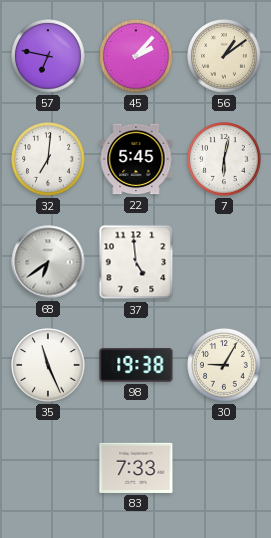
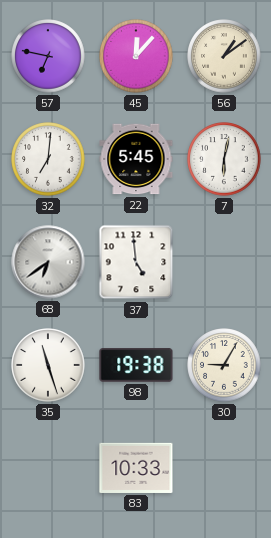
45: 2:07 -> 12:07
35: 11:26 -> 11:27
83: 7:33 -> 10:33
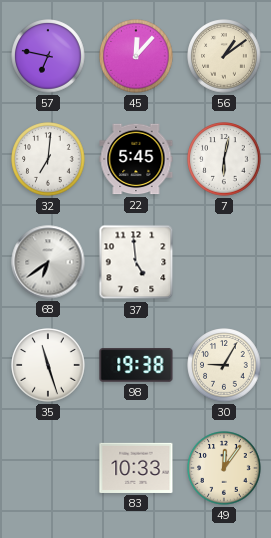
49: none -> 12:06
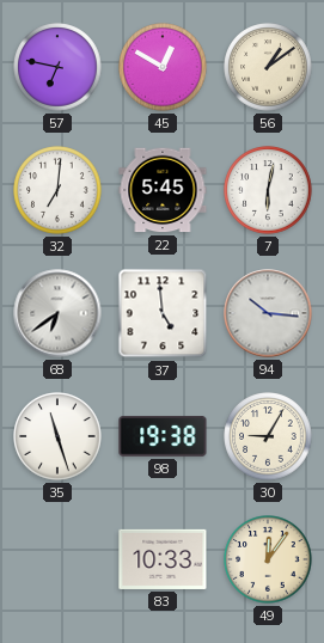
45: 12:07 -> 12:50
94: none -> 10:16
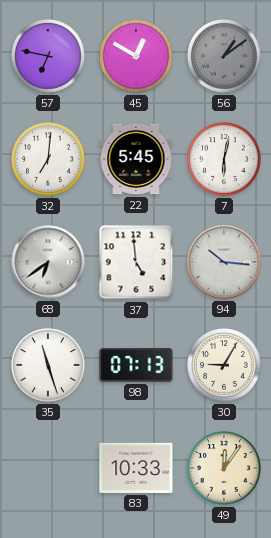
56 dial: cream -> grey
98: 19:38 -> 07:13
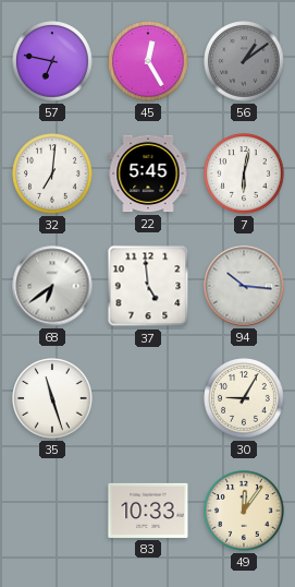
45: 12:50 -> 12:25
98: 07:13 -> none
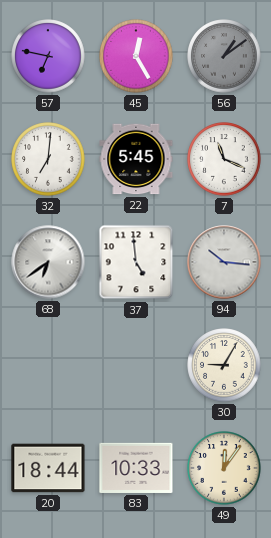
7: 6:02 -> 11:19
35: 11:27 -> none
20: none -> 18:44
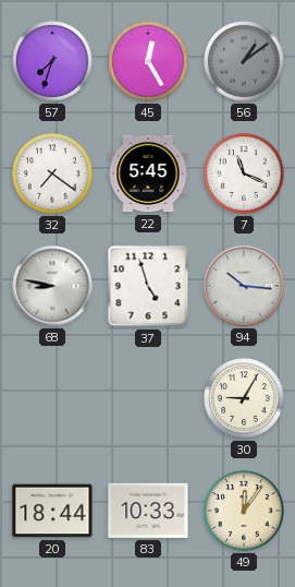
57: 6:47 -> 7:33
32: 7:01 -> 7:21
68: 6:39 -> 8:47
37: 4:59 -> 4:57
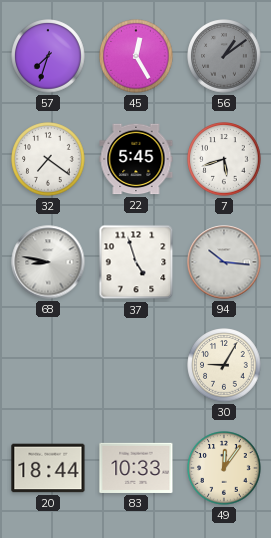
7: 11:19 -> 5:42
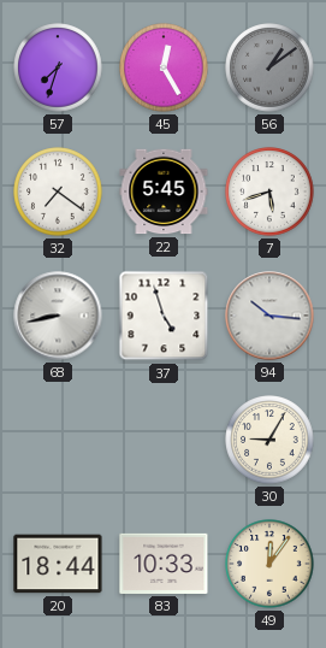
68: 8:47 -> 8:43
